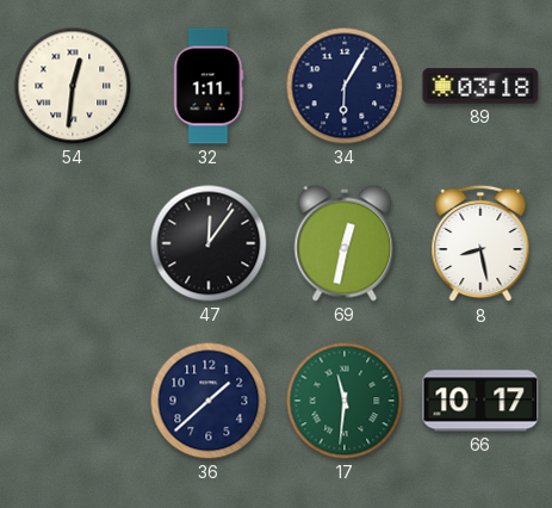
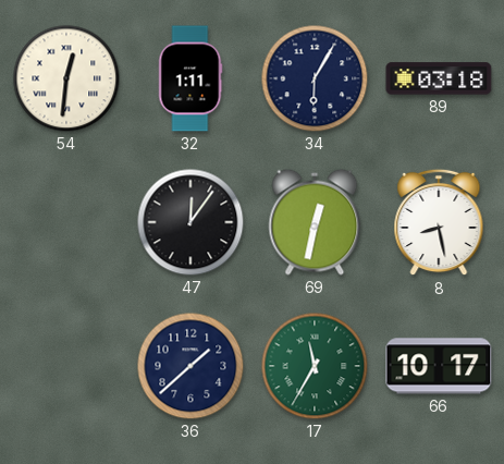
17: 11:31 -> 11:35
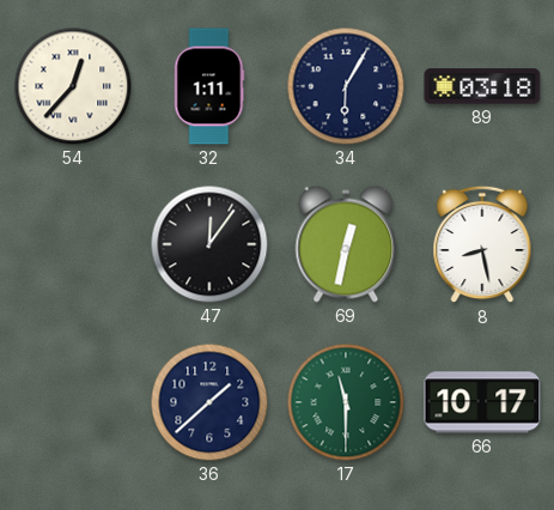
54: 12:31 -> 12:37
17: 11:35 -> 11:30
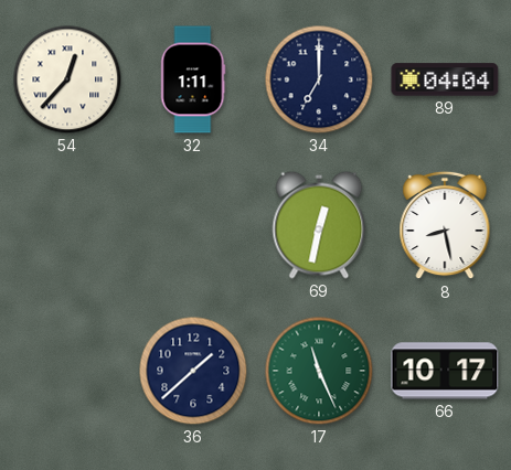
34: 6:05 -> 7:00
89: 03:18 -> 04:04
47: 12:06 -> none
17: 11:30 -> 11:26
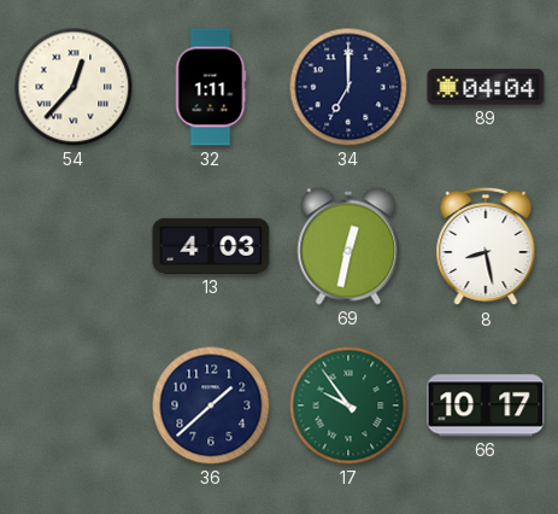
13: none -> 4:03
17: 11:26 -> 9:54
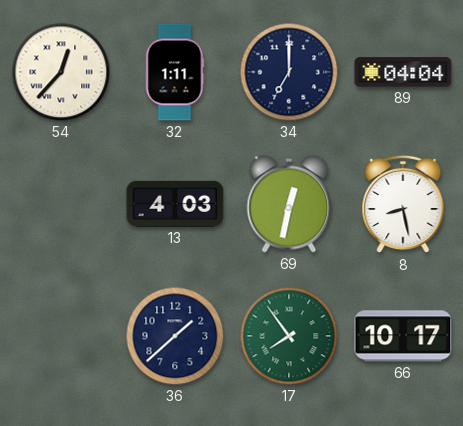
17: 9:54 -> 7:54
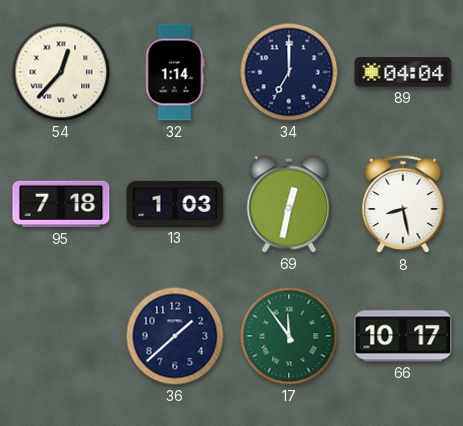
32: 1:11 -> 1:14
95: none -> 7:18
13: 4:03 -> 1:03
17: 7:54 -> 11:54
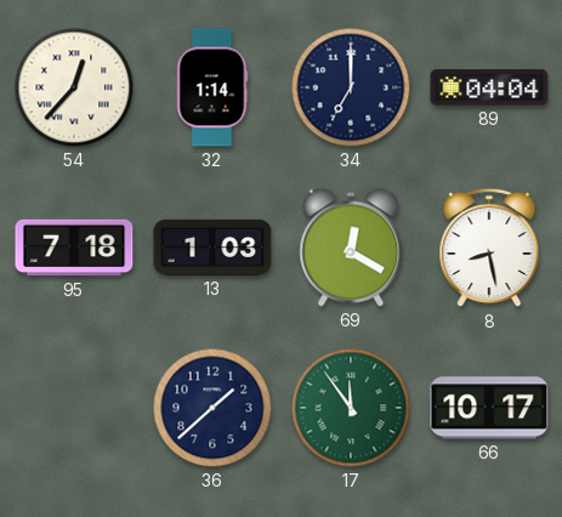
69: 12:32 -> 12:20
